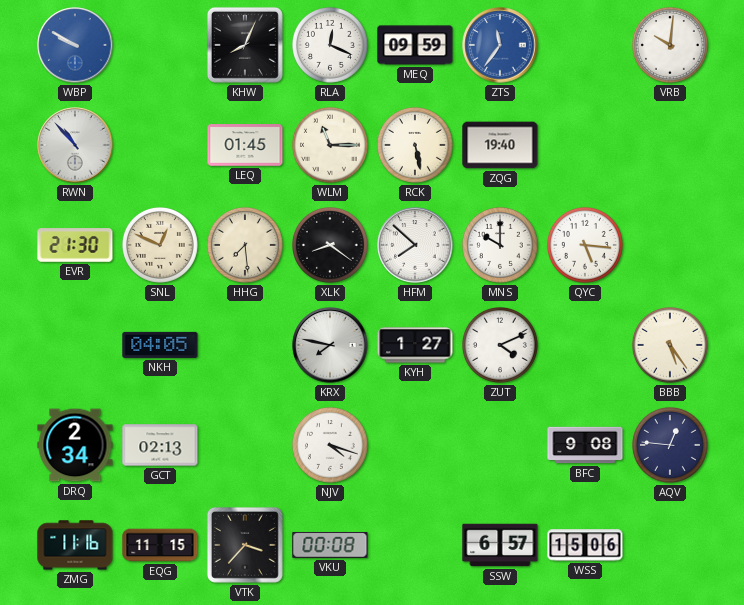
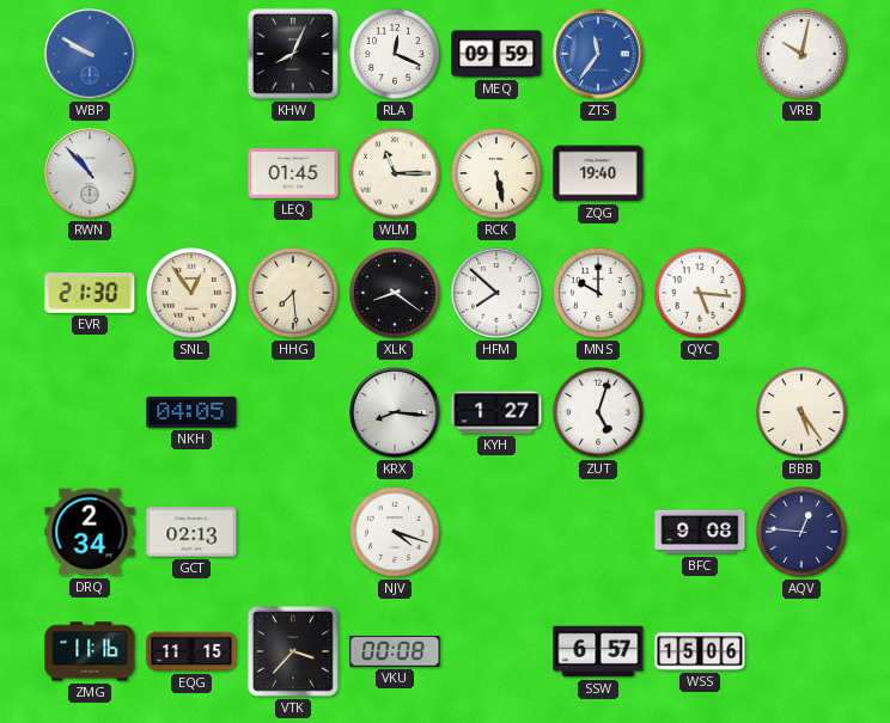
VRB: 10:01 -> 10:02
SNL: 12:49 -> 12:54
KRX: 7:47 -> 8:16
ZUT: 4:11 -> 5:03
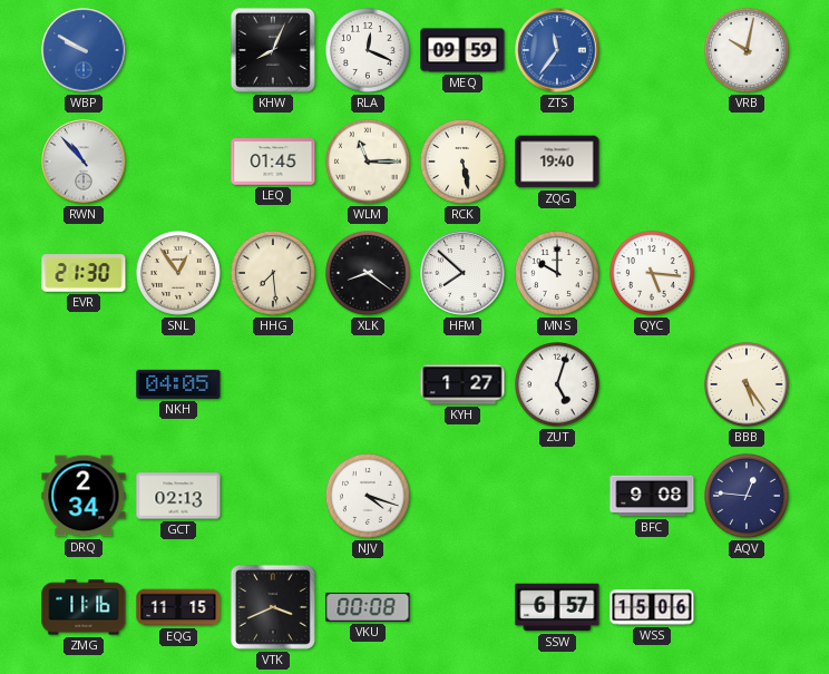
KRX: 8:16 -> none
VTK: 3:37 -> 3:41
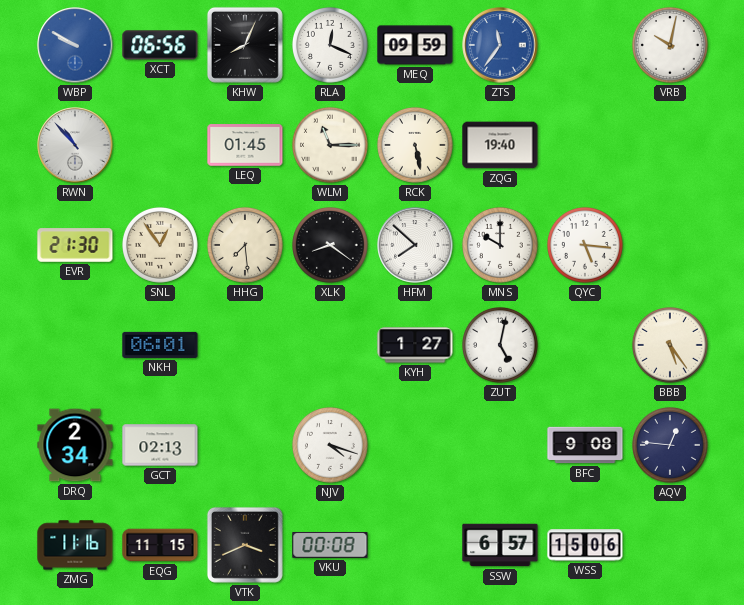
XCT: none -> 06:56
NKH: 04:05 -> 06:01
ZUT: 5:03 -> 5:02
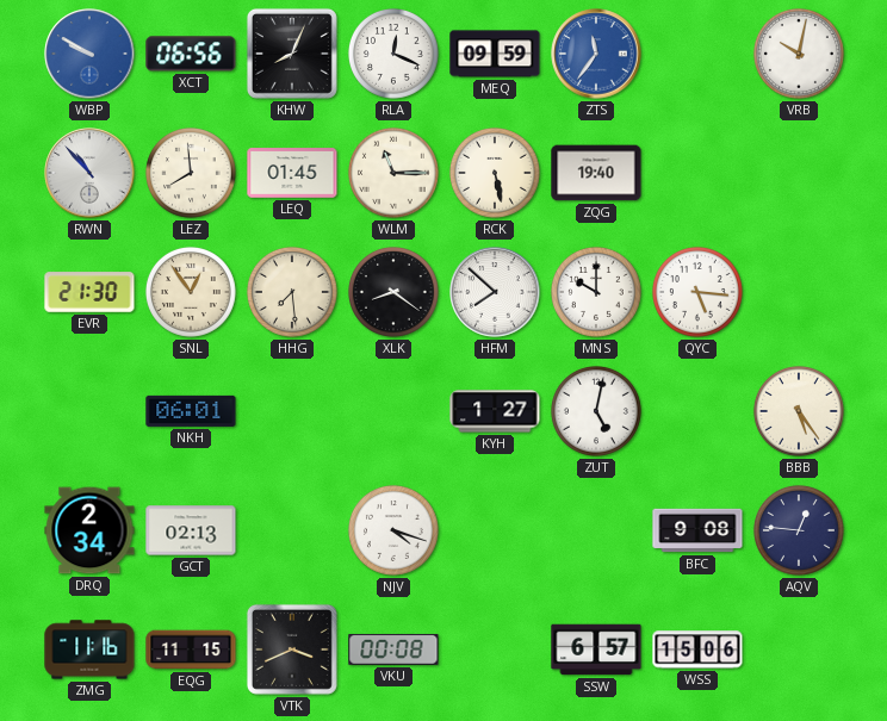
LEZ: none -> 7:59
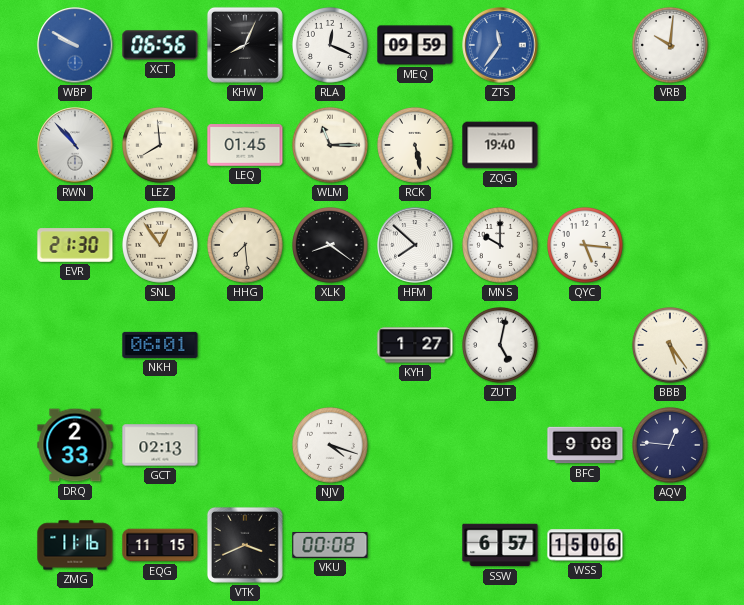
VRB: 10:02 -> 10:01
DRQ: 2:34 -> 2:33
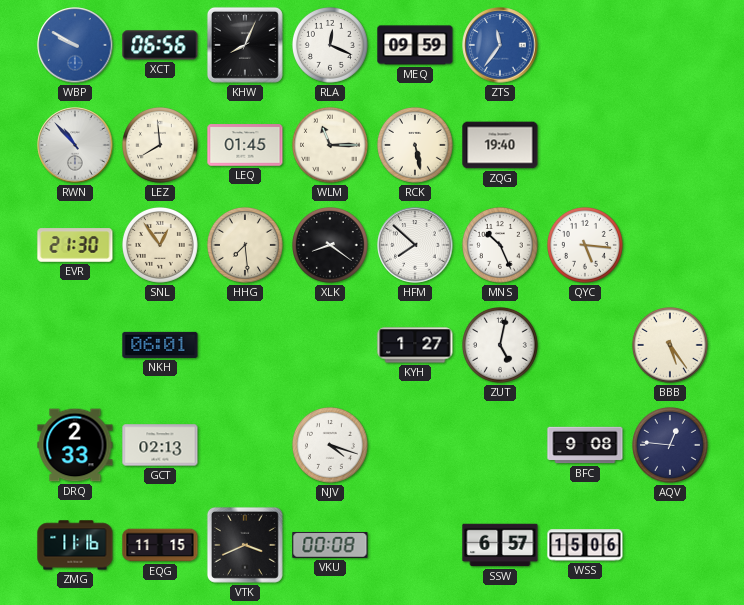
VRB: 10:01 -> none
MNS: 10:00 -> 10:26
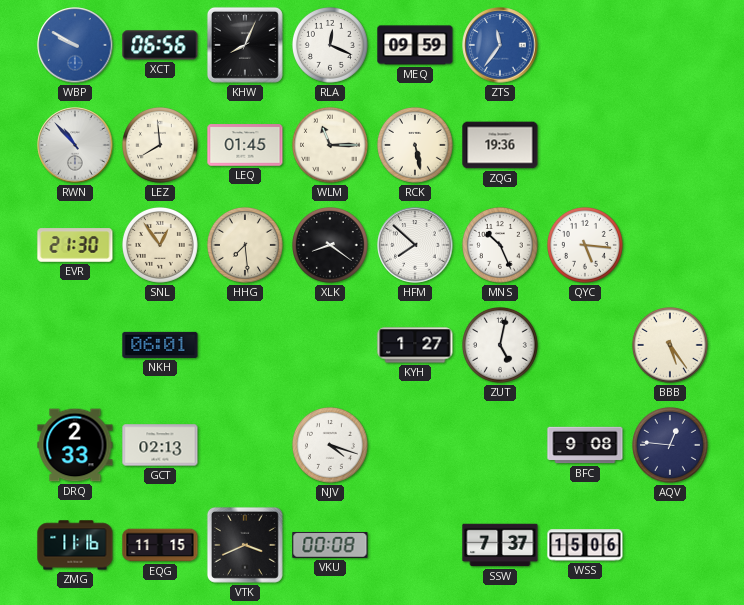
ZQG: 19:40 -> 19:36
SSW: 6:57 -> 7:37
